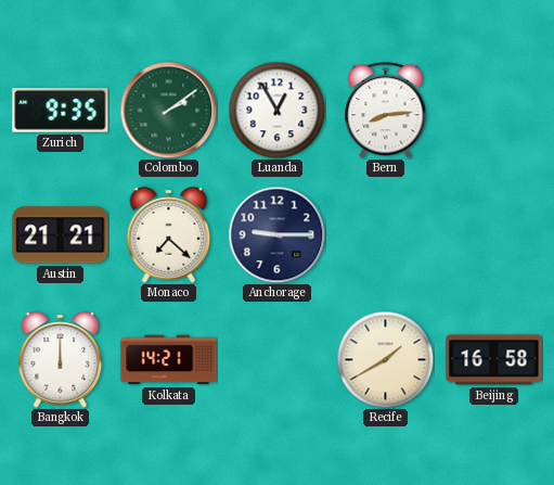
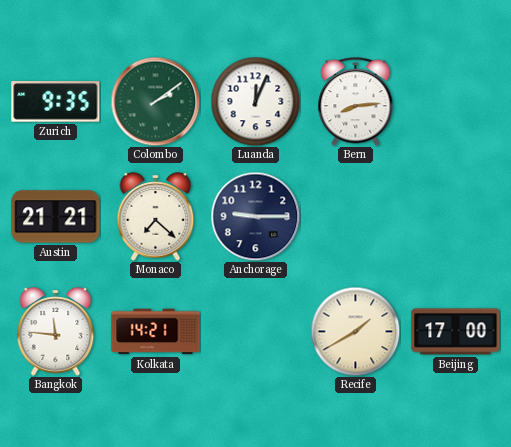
Luanda: 12:55 -> 12:04
Bangkok: 12:00 -> 11:46
Beijing: 16:58 -> 17:00
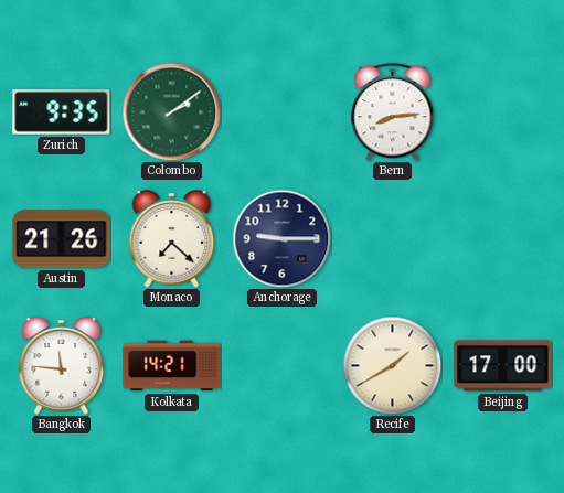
Luanda: 12:04 -> none
Austin: 21:21 -> 21:26
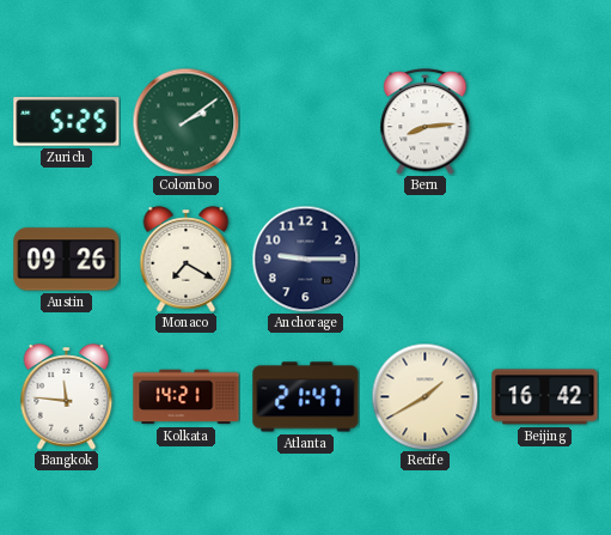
Zurich: 9:35 -> 5:25
Austin: 21:26 -> 09:26
Monaco: 7:22 -> 7:20
Atlanta: none -> 21:47
Beijing: 17:00 -> 16:42
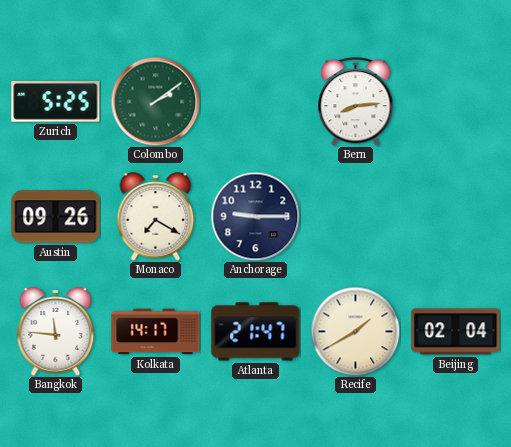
Kolkata: 14:21 -> 14:17
Beijing: 16:42 -> 02:04
